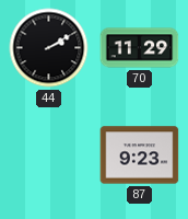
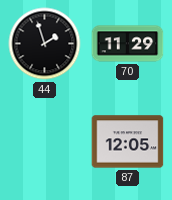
44: 2:10 -> 1:57
87: 9:23 -> 12:05
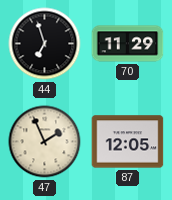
44: 1:57 -> 6:57
47: none -> 1:56
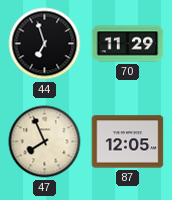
47: 1:56 -> 7:56
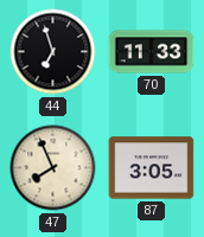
70: 11:29 -> 11:33
87: 12:05 -> 3:05
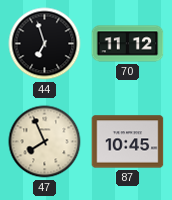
70: 11:33 -> 11:12
87: 3:05 -> 10:45
